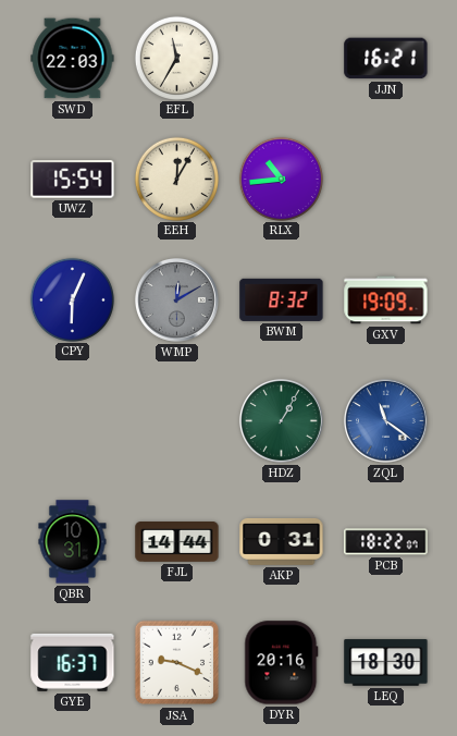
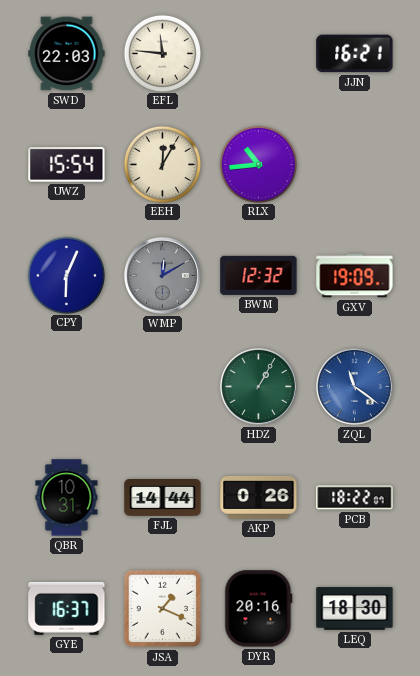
EFL: 11:35 -> 11:46
BWM: 8:32 -> 12:32
AKP: 0:31 -> 0:26
JSA: 9:19 -> 1:19
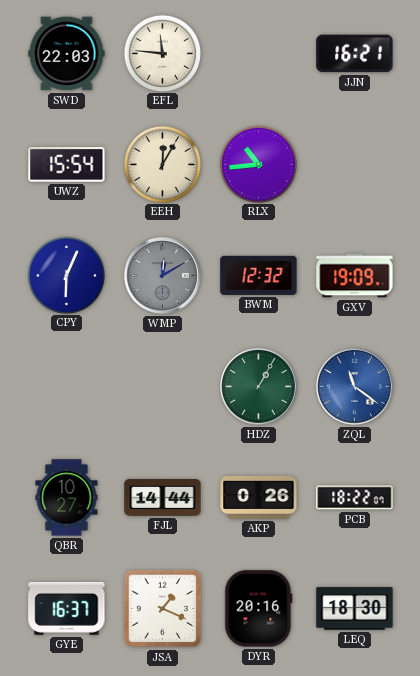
QBR: 10:31 -> 10:27
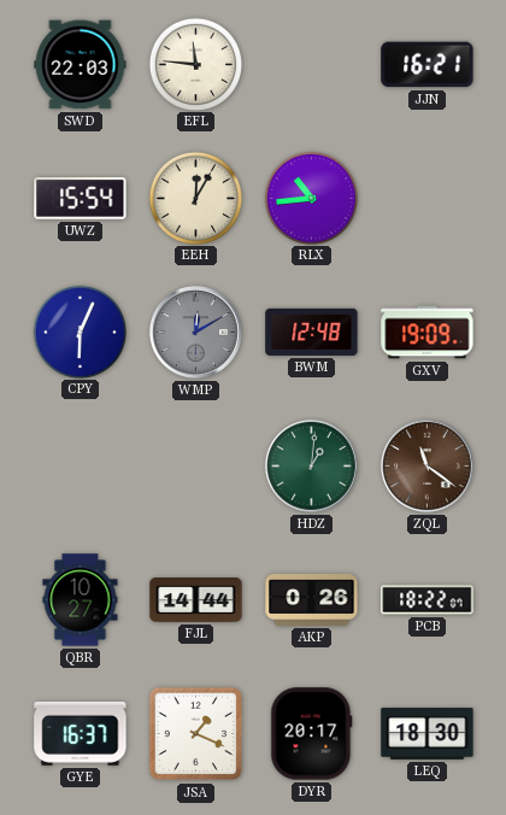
BWM: 12:32 -> 12:48
HDZ: 1:05 -> 1:01
ZQL dial: blue -> brown
DYR: 20:16 -> 20:17
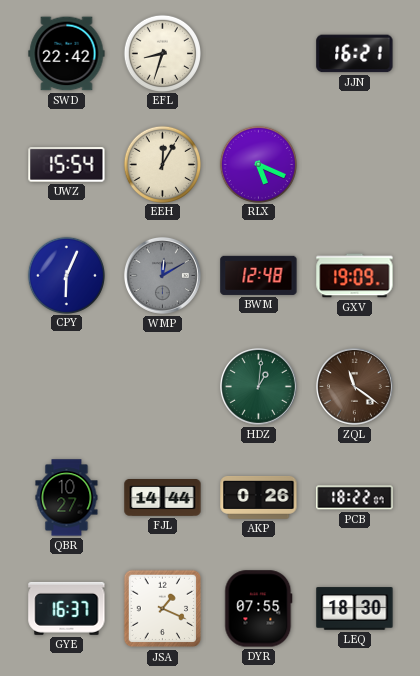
SWD: 22:03 -> 22:42
EFL: 11:46 -> 8:33
RLX: 10:44 -> 5:19
DYR: 20:17 -> 07:55
